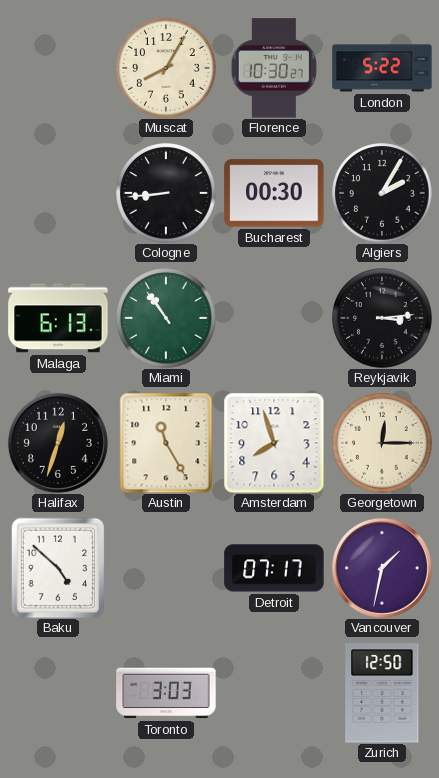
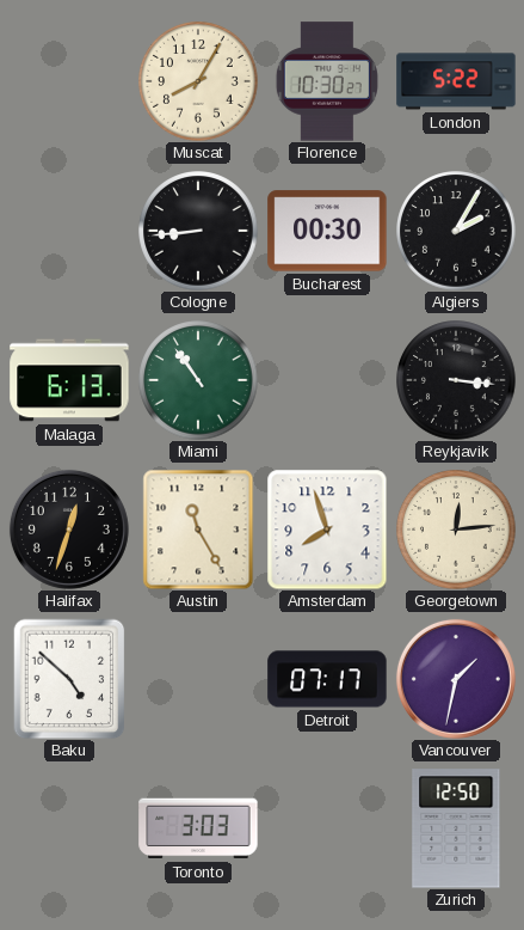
Reykjavik: 3:14 -> 3:16
Georgetown: 12:15 -> 12:14
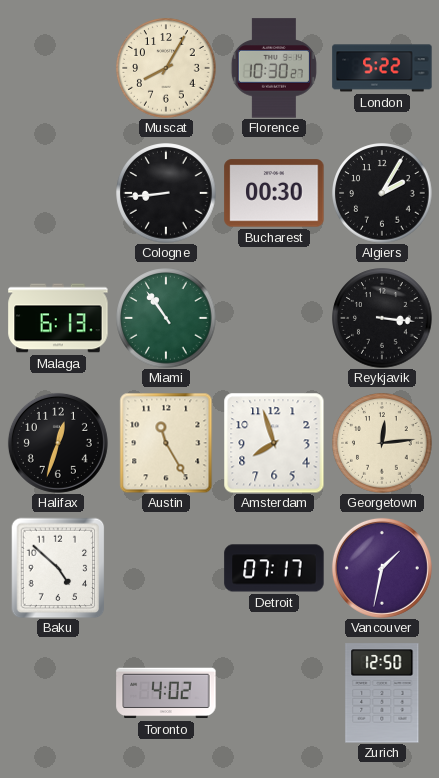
Toronto: 3:03 -> 4:02
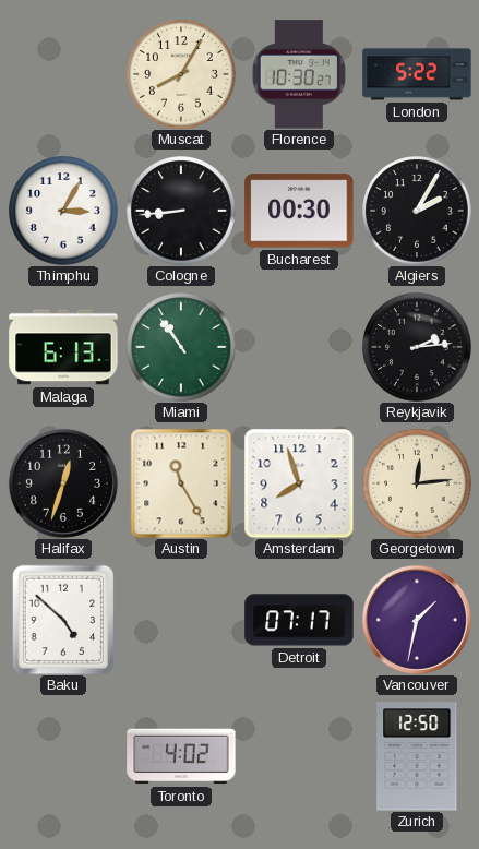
Thimphu: none -> 3:05
Reykjavik: 3:16 -> 2:14
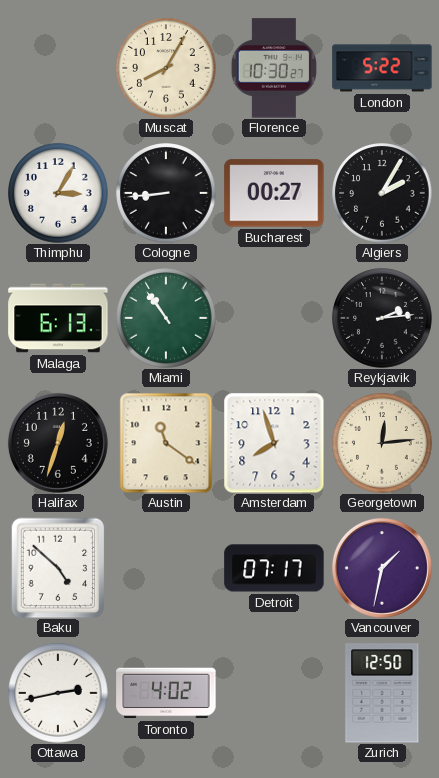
Bucharest: 00:30 -> 00:27
Austin: 11:25 -> 11:21
Ottawa: none -> 2:43
